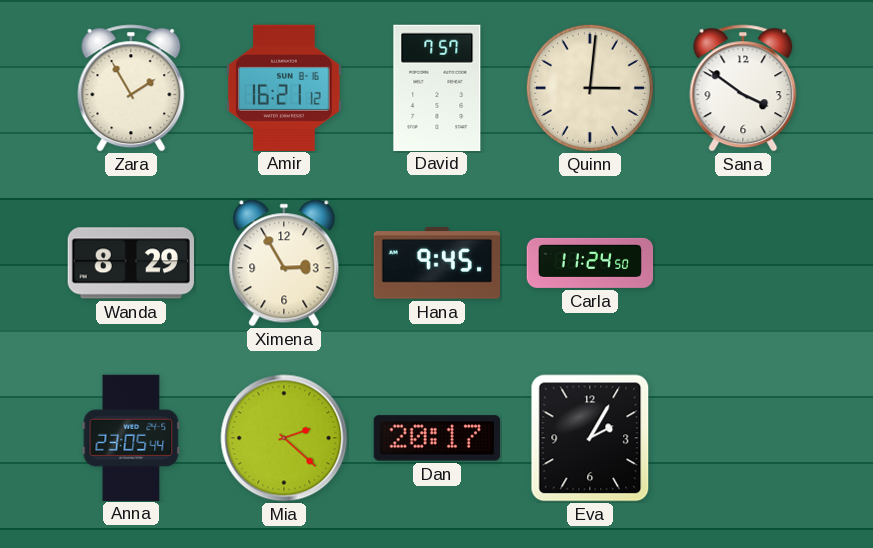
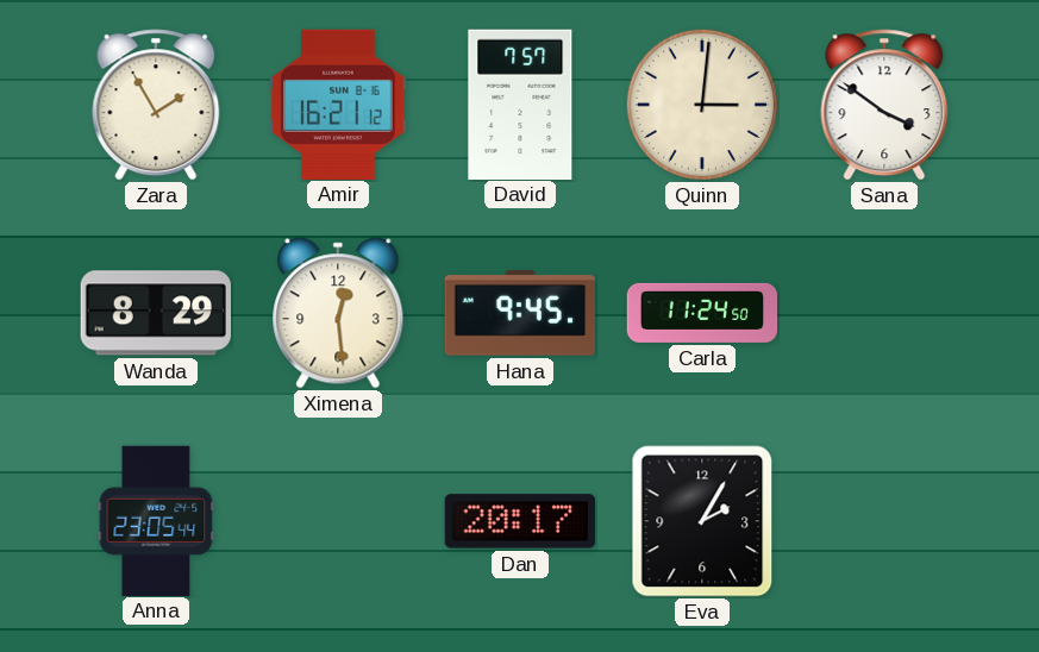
Ximena: 2:55 -> 12:29
Mia: 2:22 -> none
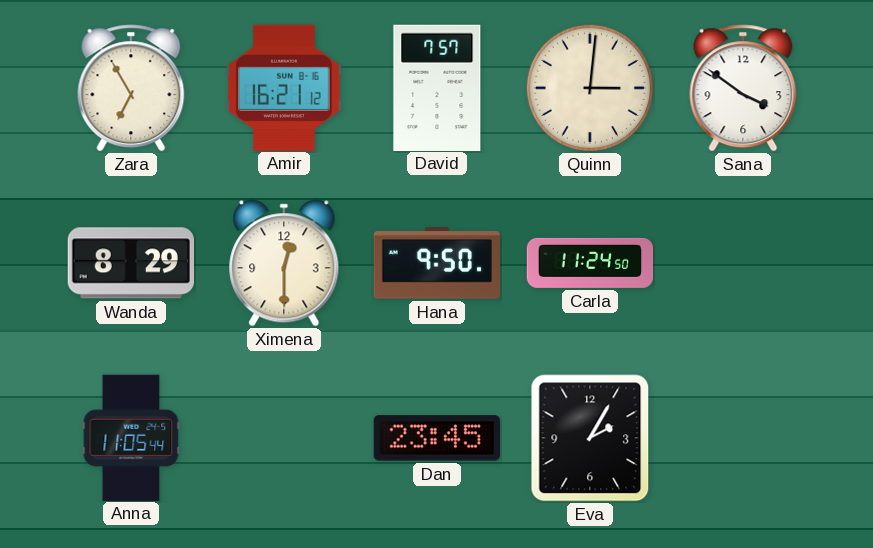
Zara: 1:55 -> 6:55
Ximena: 12:29 -> 12:30
Hana: 9:45 -> 9:50
Anna: 23:05 -> 11:05
Dan: 20:17 -> 23:45
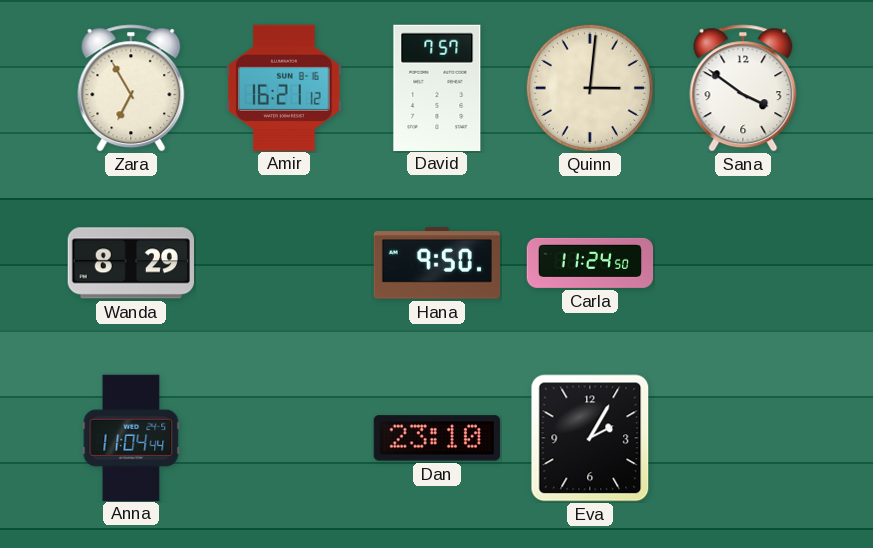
Ximena: 12:30 -> none
Anna: 11:05 -> 11:04
Dan: 23:45 -> 23:10
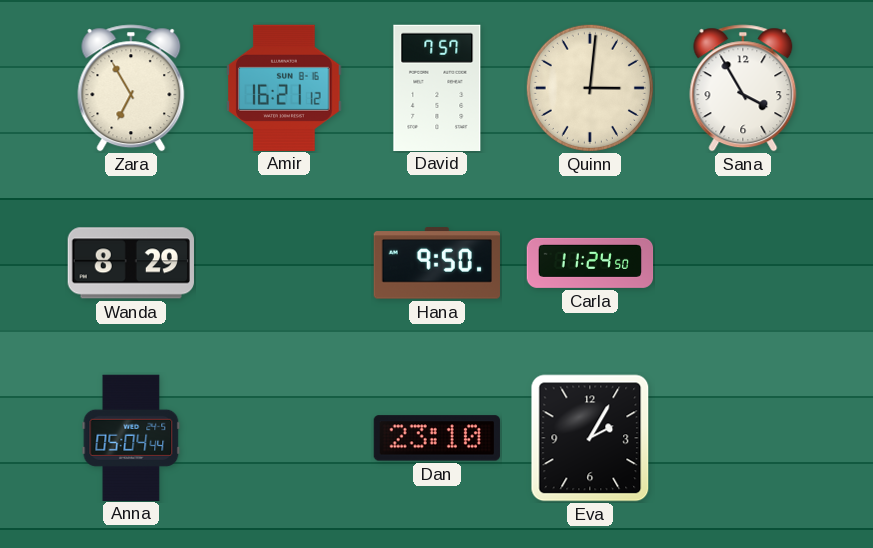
Sana: 3:51 -> 3:55
Anna: 11:04 -> 05:04
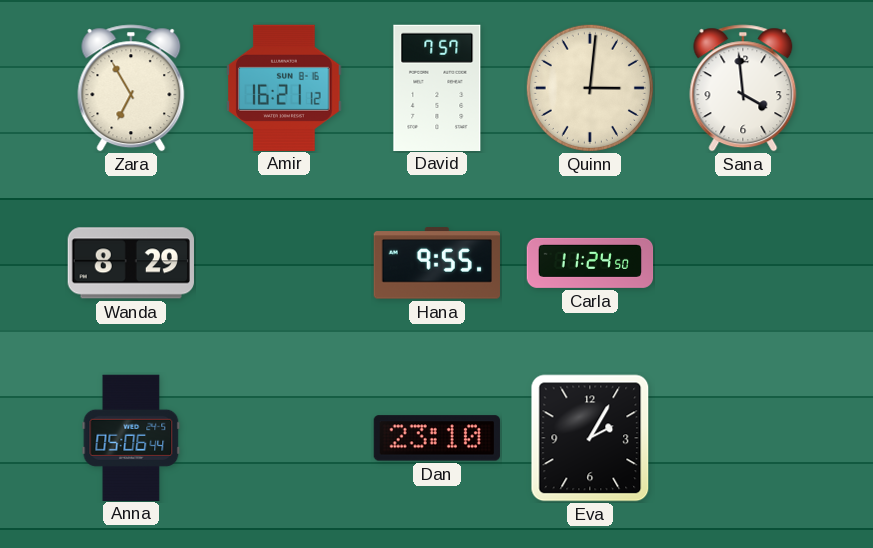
Sana: 3:55 -> 3:59
Hana: 9:50 -> 9:55
Anna: 05:04 -> 05:06
